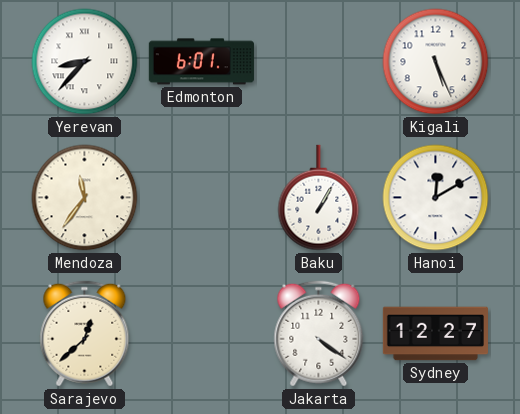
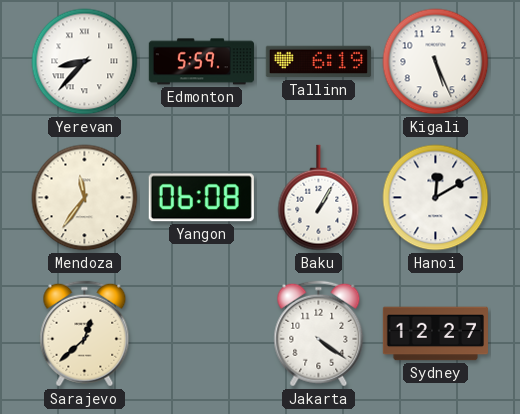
Edmonton: 6:01 -> 5:59
Tallinn: none -> 6:19
Yangon: none -> 06:08
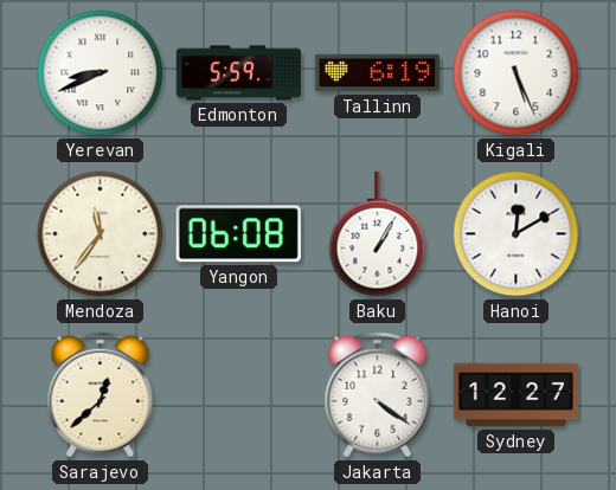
Yerevan: 8:37 -> 8:41
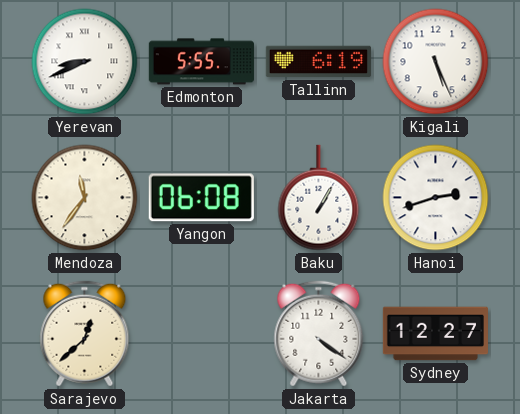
Edmonton: 5:59 -> 5:55
Hanoi: 12:10 -> 2:42
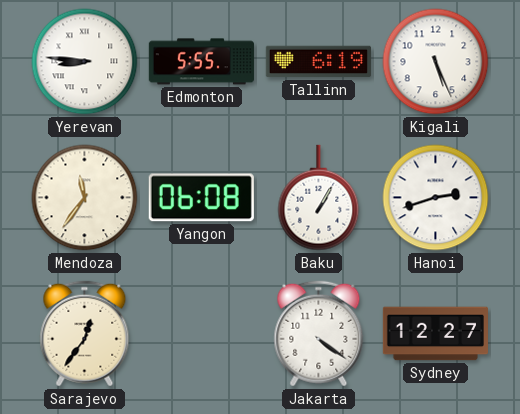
Yerevan: 8:41 -> 8:46
Sarajevo: 12:38 -> 12:36
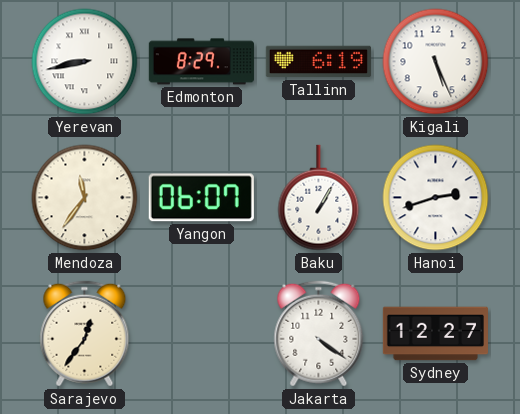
Yerevan: 8:46 -> 8:43
Edmonton: 5:55 -> 8:29
Yangon: 06:08 -> 06:07
